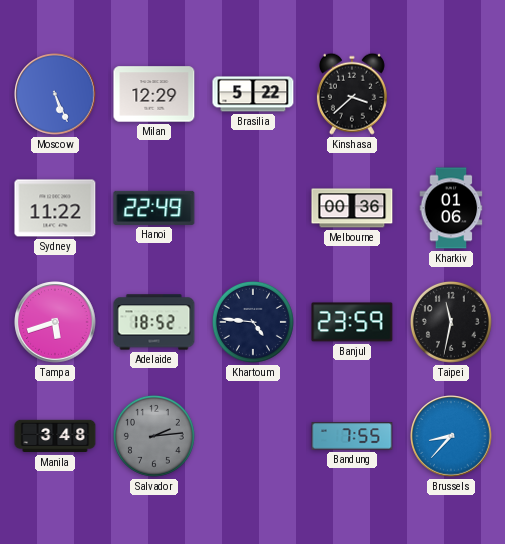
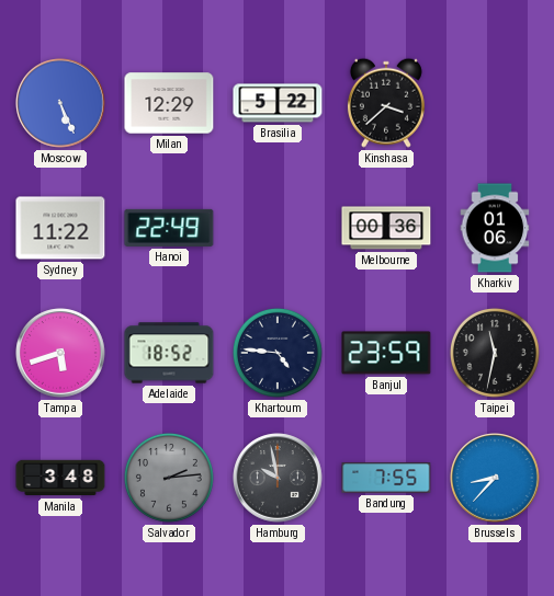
Hamburg: none -> 9:58
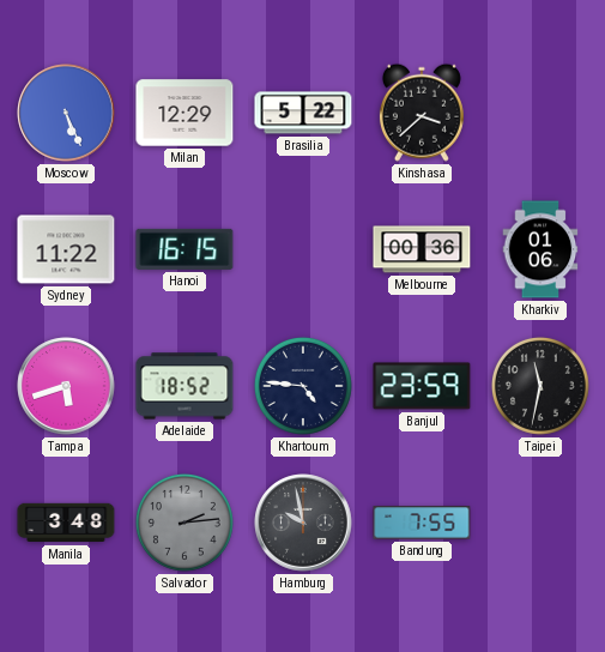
Hanoi: 22:49 -> 16:15
Brussels: 8:37 -> none
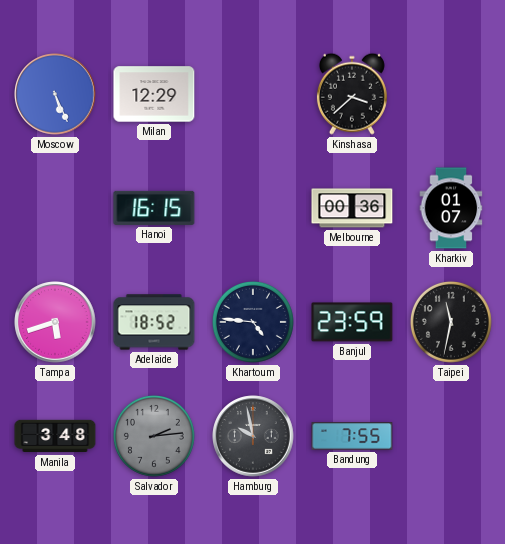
Brasilia: 5:22 -> none
Sydney: 11:22 -> none
Kharkiv: 01:06 -> 01:07
